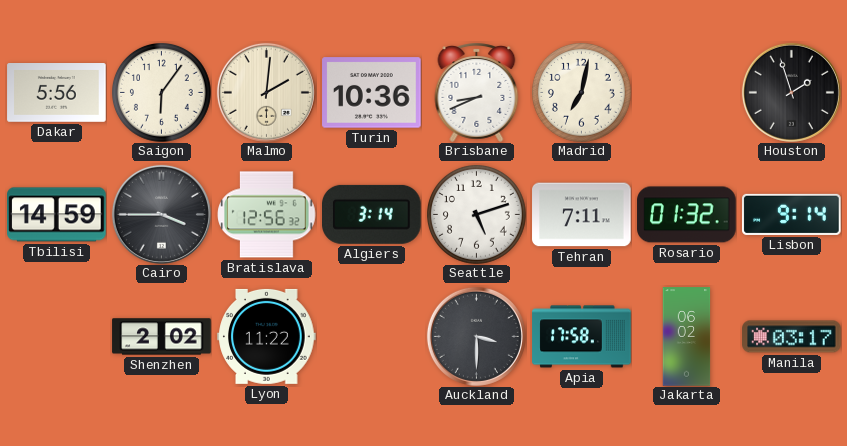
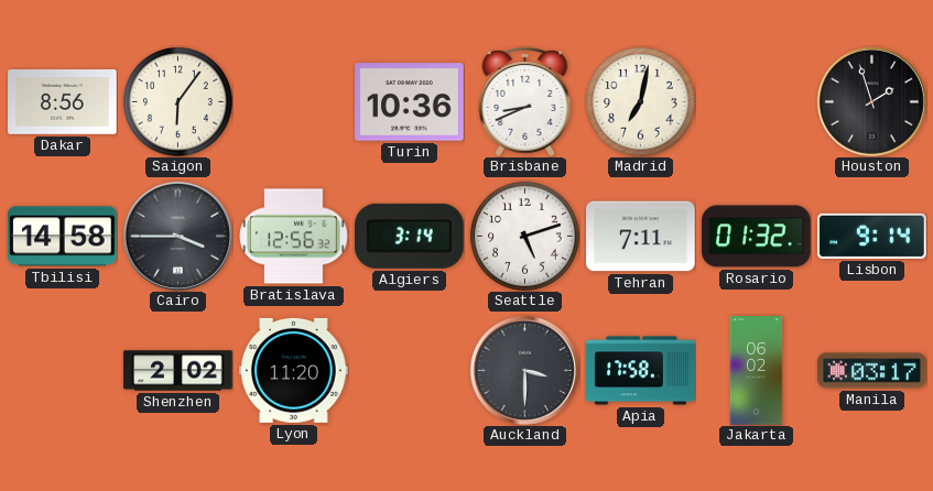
Dakar: 5:56 -> 8:56
Malmo: 2:01 -> none
Tbilisi: 14:59 -> 14:58
Lyon: 11:22 -> 11:20
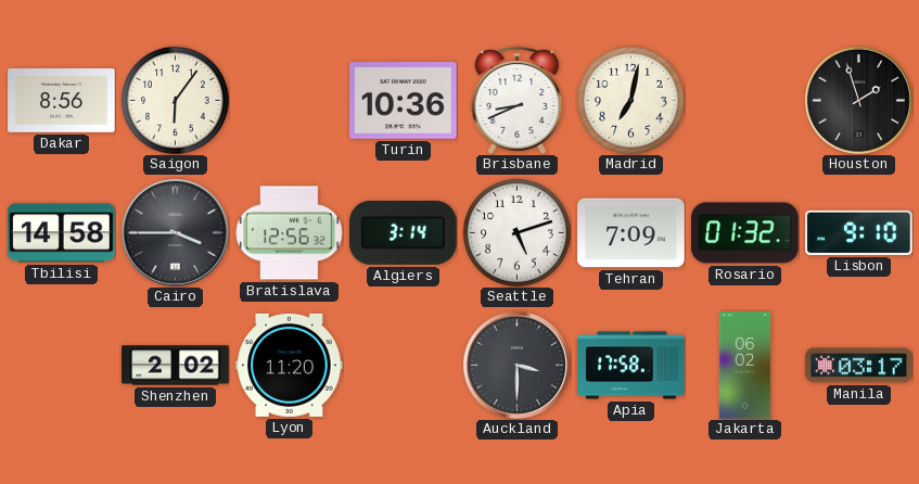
Tehran: 7:11 -> 7:09
Lisbon: 9:14 -> 9:10
